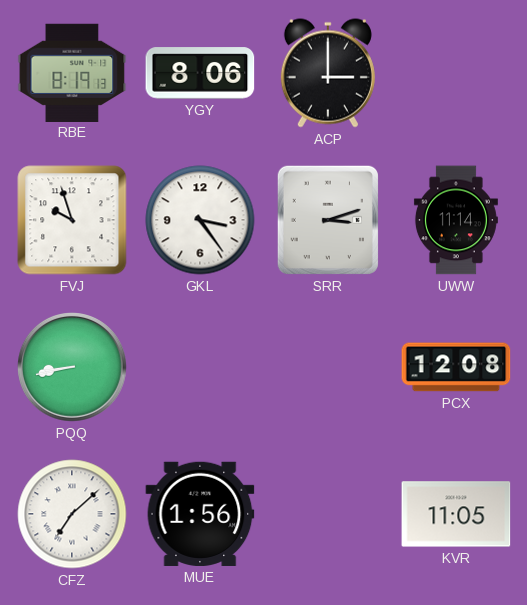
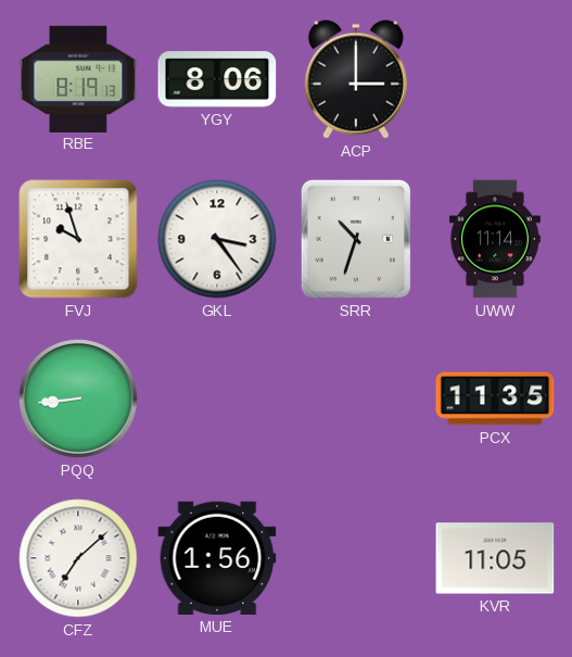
SRR: 3:12 -> 10:33
PQQ: 8:43 -> 8:44
PCX: 12:08 -> 11:35
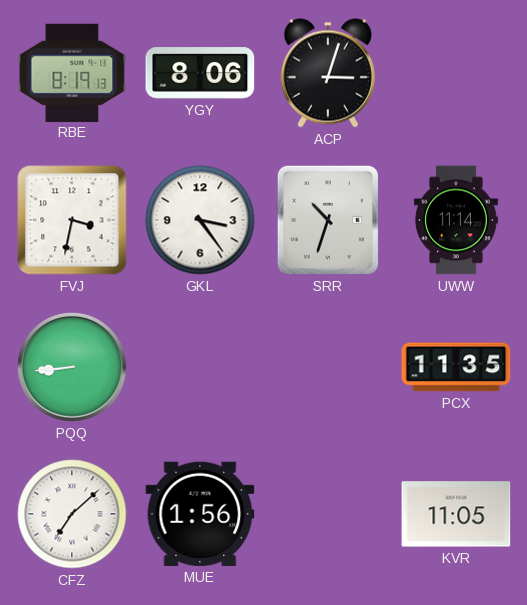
ACP: 3:00 -> 3:03
FVJ: 9:57 -> 3:32
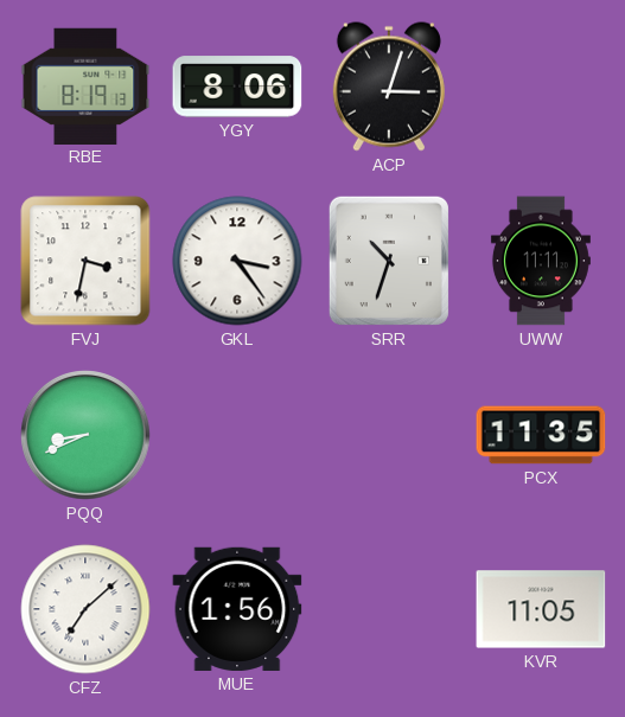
UWW: 11:14 -> 11:11
PQQ: 8:44 -> 8:41
